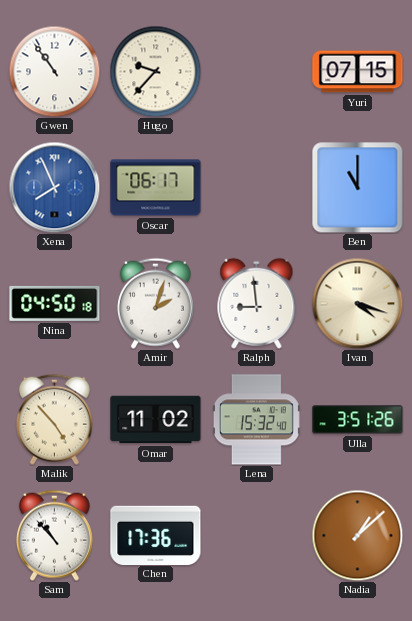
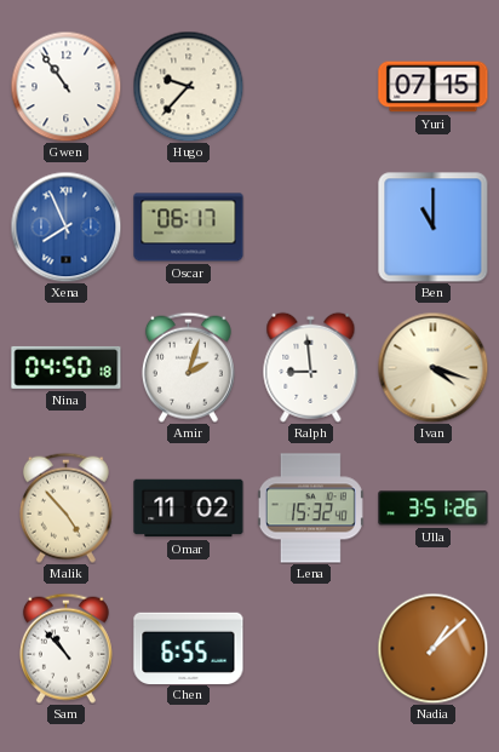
Chen: 17:36 -> 6:55
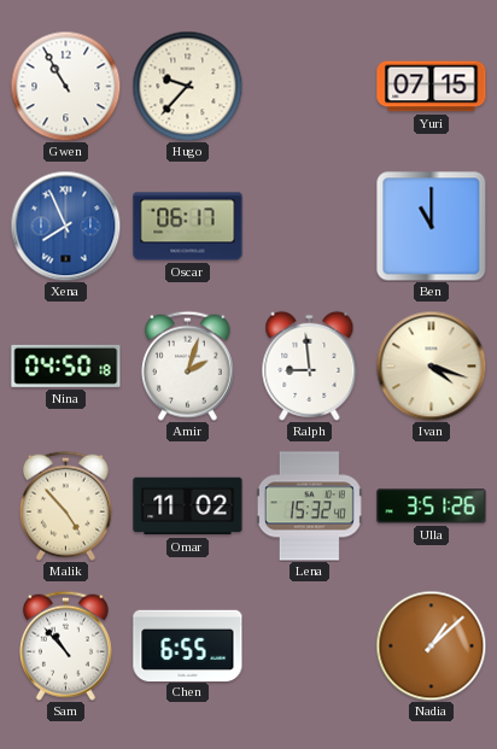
Gwen: 10:54 -> 10:55
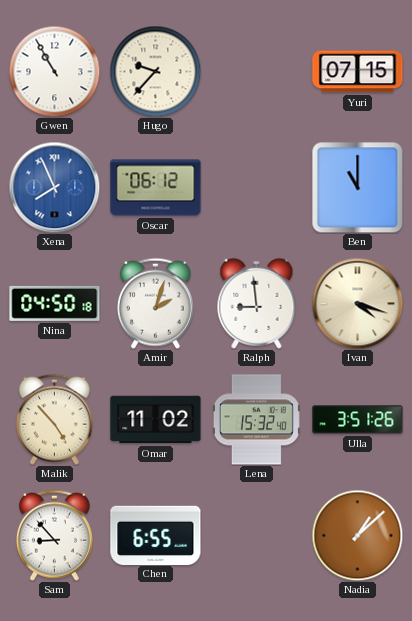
Oscar: 06:17 -> 06:12
Sam: 10:53 -> 8:53
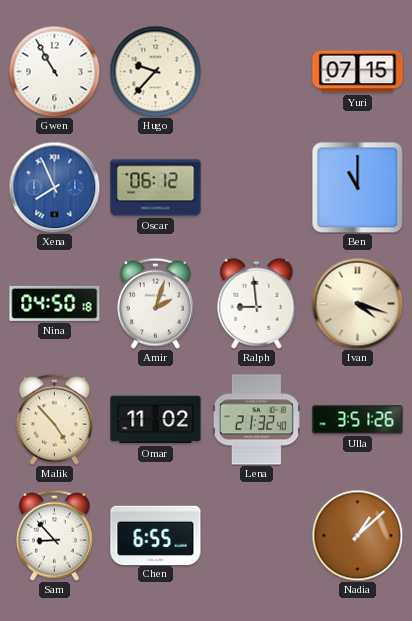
Lena: 15:32 -> 21:32
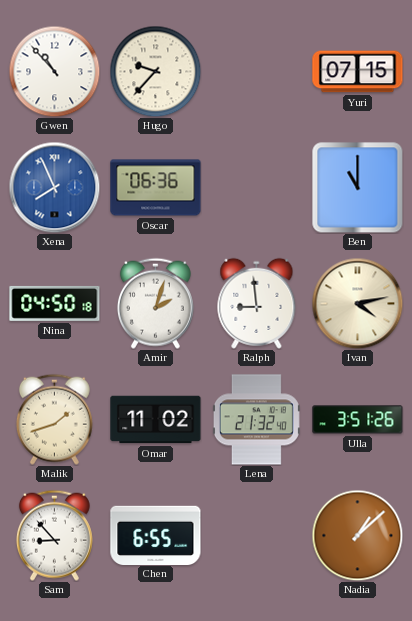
Gwen: 10:55 -> 10:53
Oscar: 06:12 -> 06:36
Ivan: 4:18 -> 4:13
Malik: 4:53 -> 1:42
